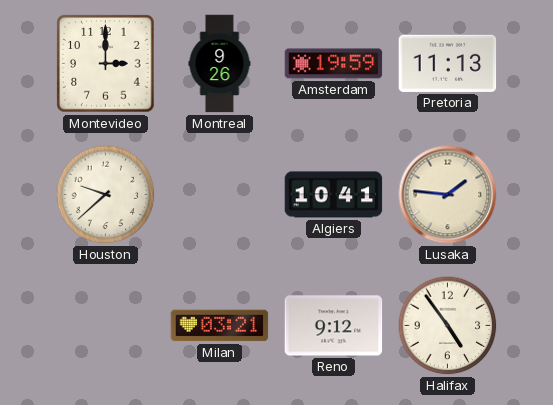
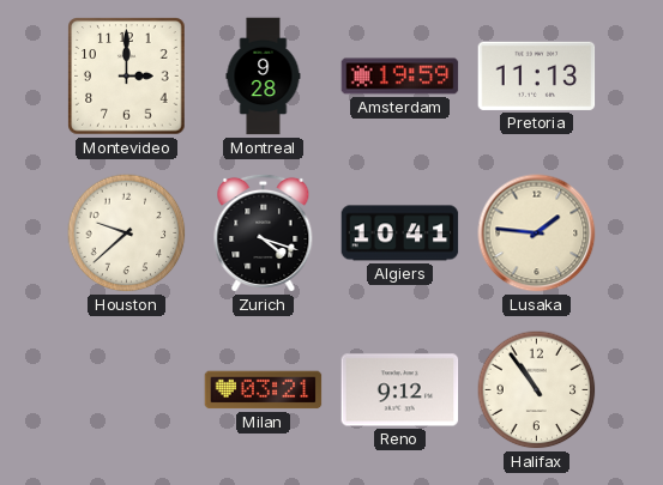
Montreal: 9:26 -> 9:28
Zurich: none -> 4:18
Halifax: 4:54 -> 10:54
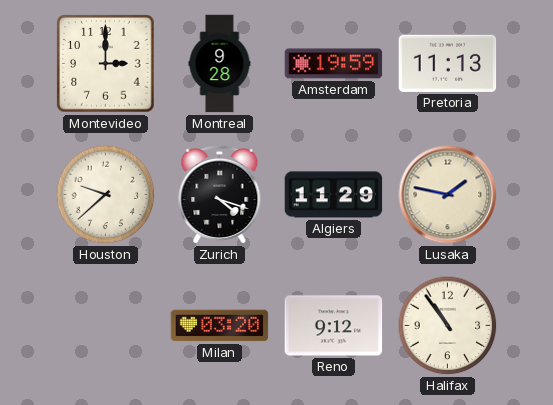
Algiers: 10:41 -> 11:29
Lusaka: 1:46 -> 1:47
Milan: 03:21 -> 03:20
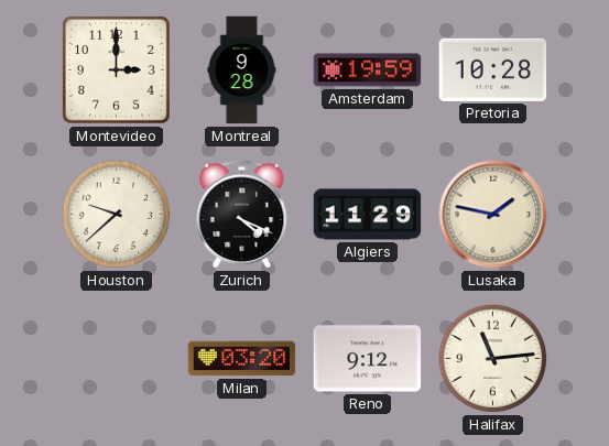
Pretoria: 11:13 -> 10:28
Zurich: 4:18 -> 4:19
Halifax: 10:54 -> 11:14
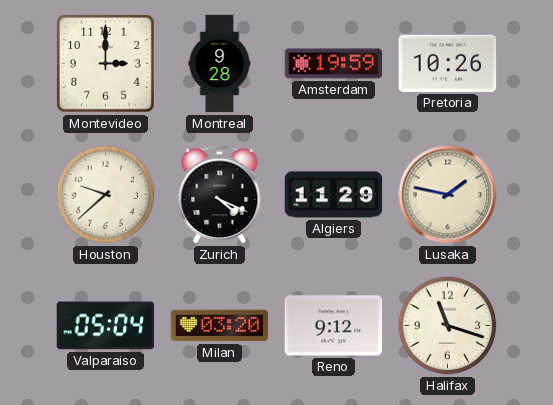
Pretoria: 10:28 -> 10:26
Valparaiso: none -> 05:04
Halifax: 11:14 -> 11:18
